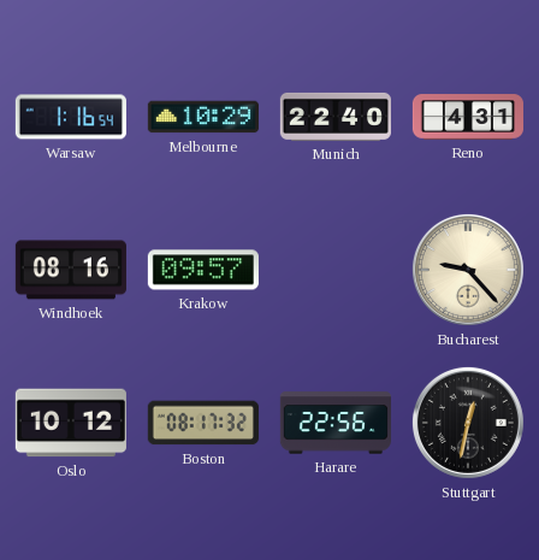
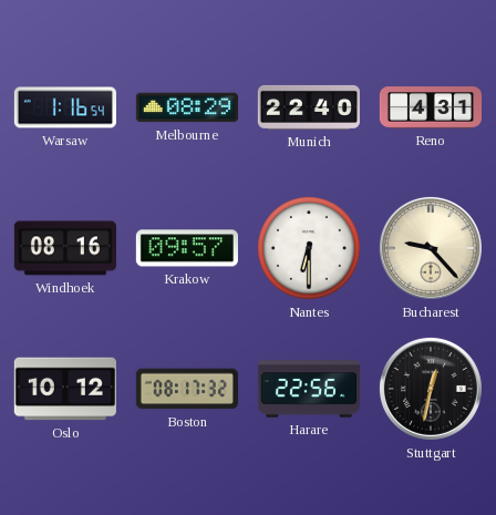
Melbourne: 10:29 -> 08:29
Nantes: none -> 6:30
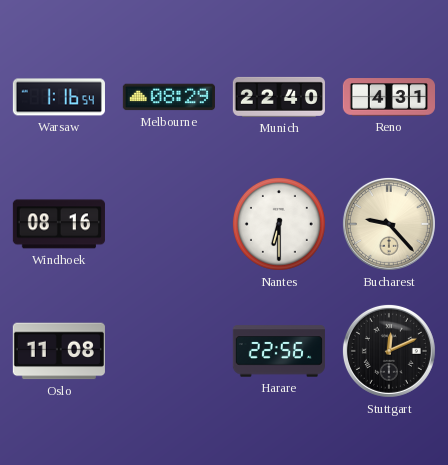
Krakow: 09:57 -> none
Oslo: 10:12 -> 11:08
Boston: 08:17 -> none
Stuttgart: 12:32 -> 12:11
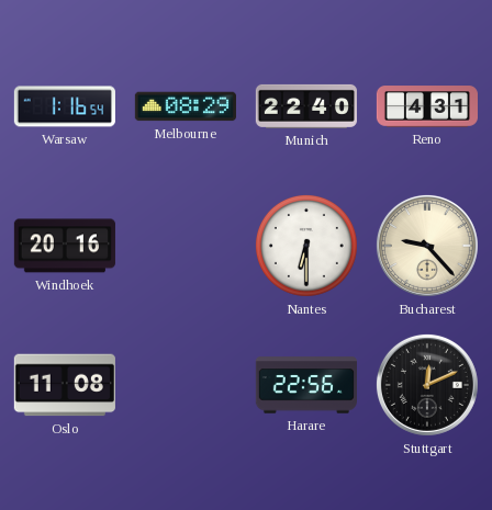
Windhoek: 08:16 -> 20:16
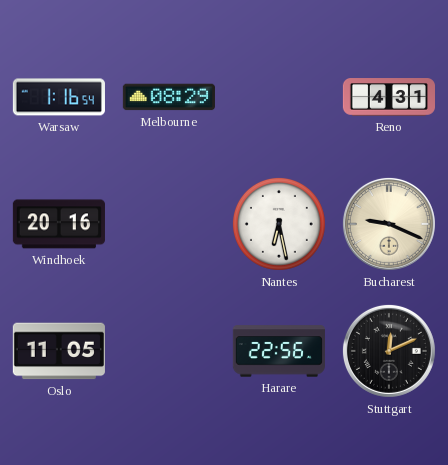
Munich: 22:40 -> none
Nantes: 6:30 -> 6:28
Bucharest: 9:23 -> 9:19
Oslo: 11:08 -> 11:05
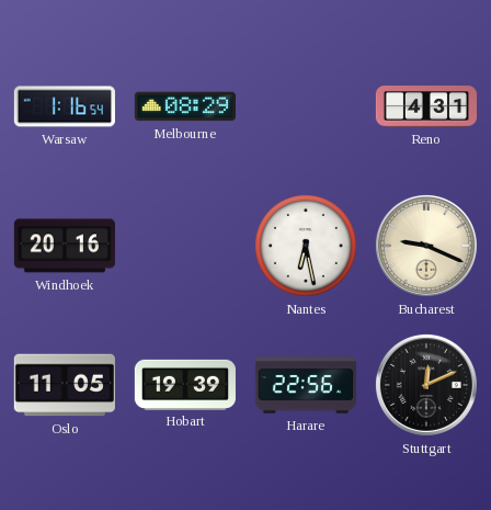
Hobart: none -> 19:39
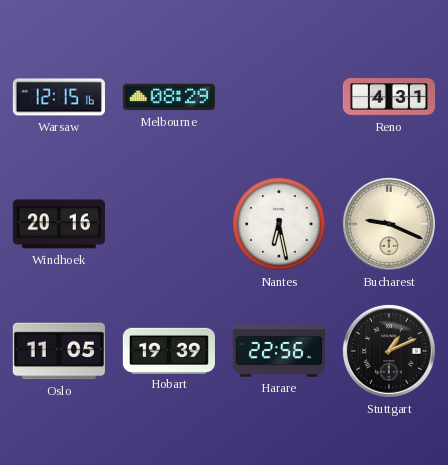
Warsaw: 1:16 -> 12:15
Stuttgart: 12:11 -> 1:11
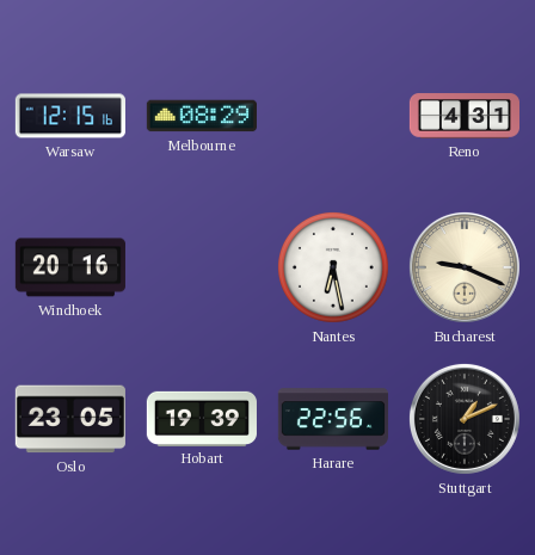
Oslo: 11:05 -> 23:05
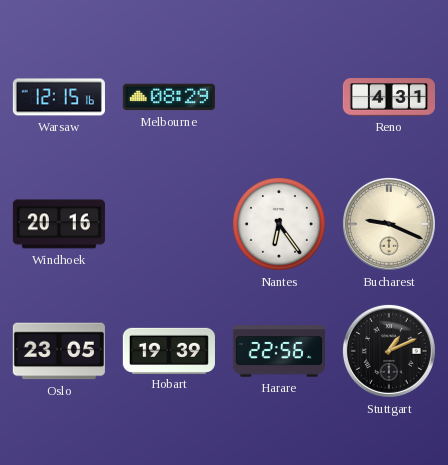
Nantes: 6:28 -> 6:24
